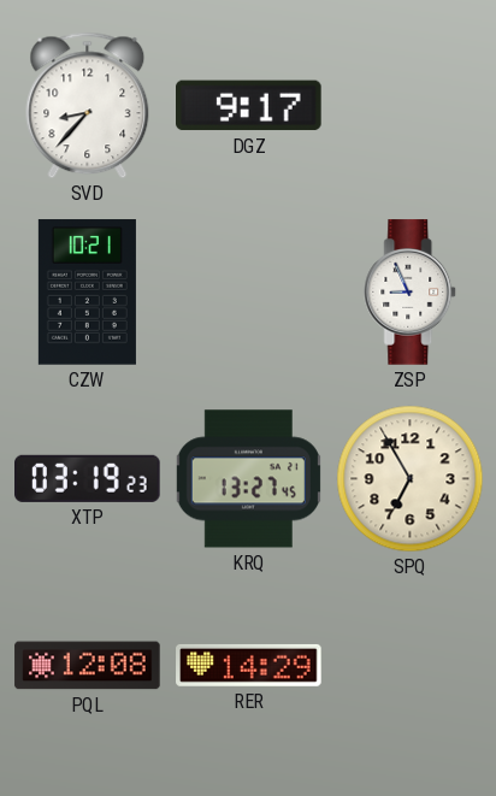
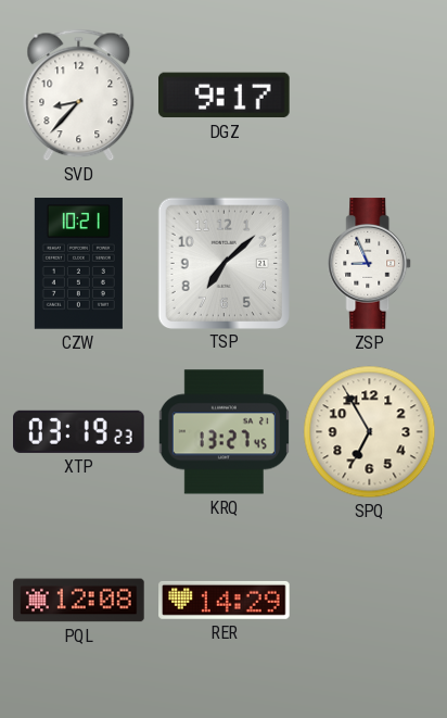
TSP: none -> 7:08
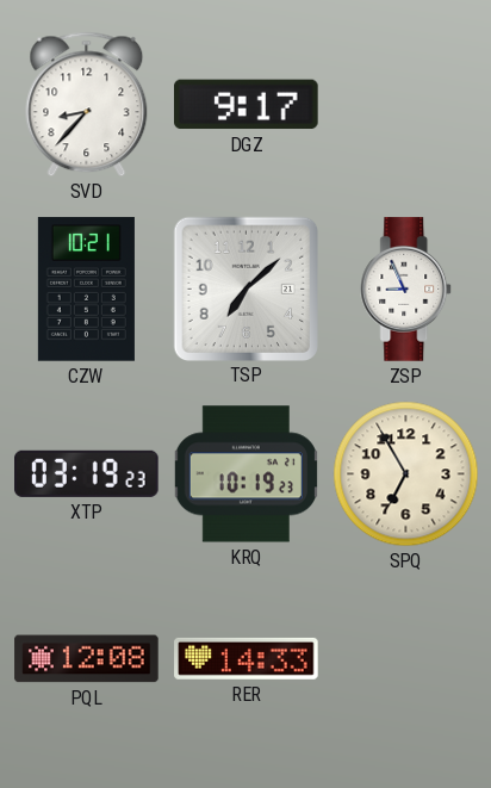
KRQ: 13:27 -> 10:19
RER: 14:29 -> 14:33
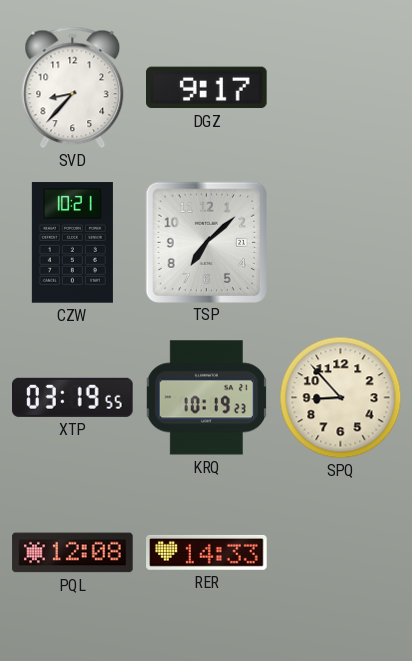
ZSP: 8:56 -> none
XTP: 03:19:23 -> 03:19:55
SPQ: 6:55 -> 8:53
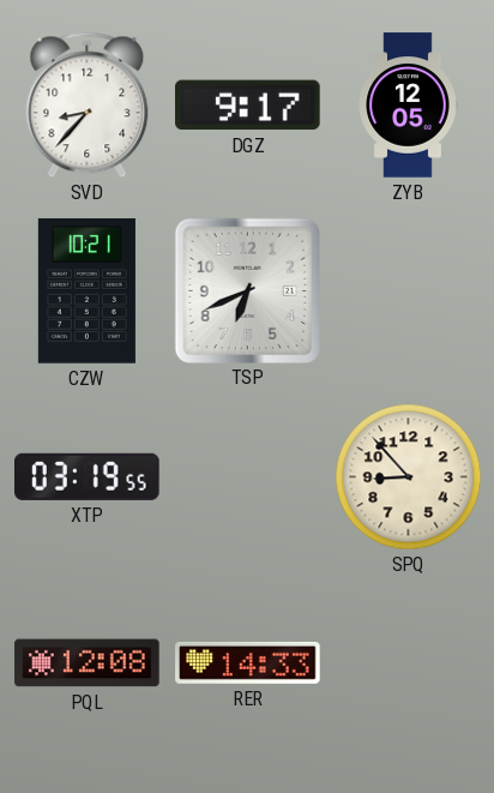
ZYB: none -> 12:05
TSP: 7:08 -> 6:41
KRQ: 10:19 -> none
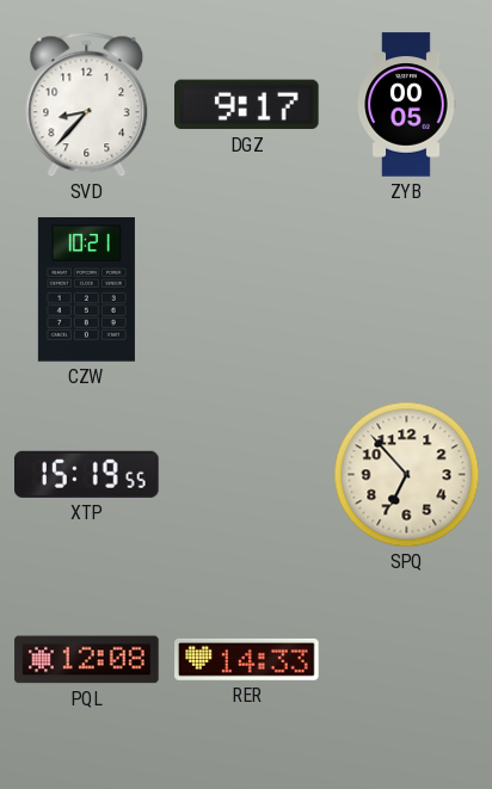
ZYB: 12:05 -> 00:05
TSP: 6:41 -> none
XTP: 03:19 -> 15:19
SPQ: 8:53 -> 6:53
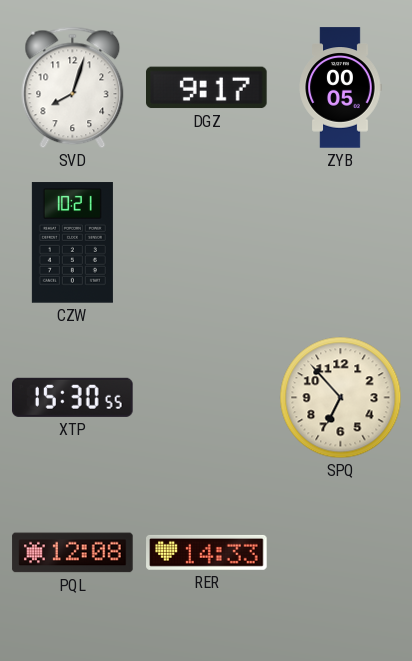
SVD: 8:37 -> 8:03
XTP: 15:19 -> 15:30
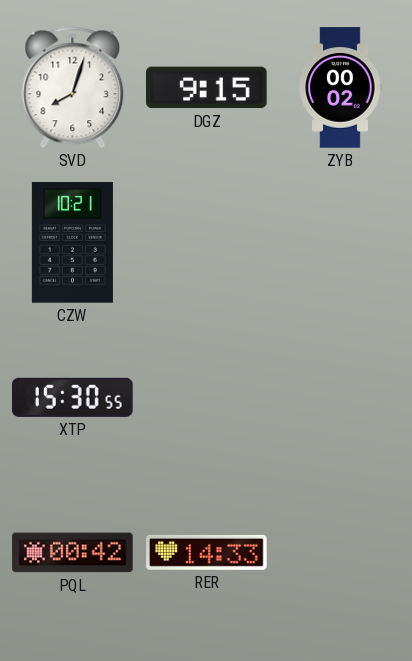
DGZ: 9:17 -> 9:15
ZYB: 00:05 -> 00:02
SPQ: 6:53 -> none
PQL: 12:08 -> 00:42
